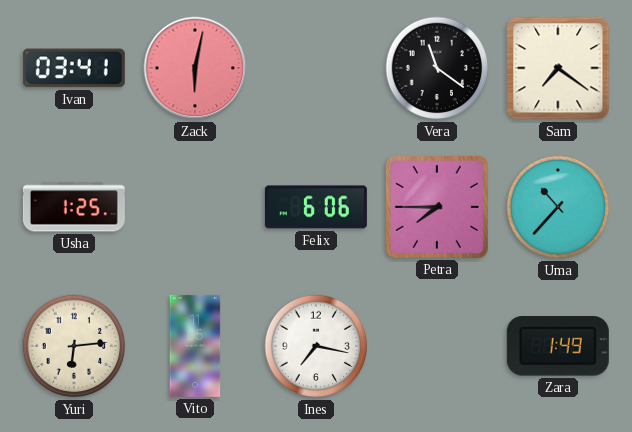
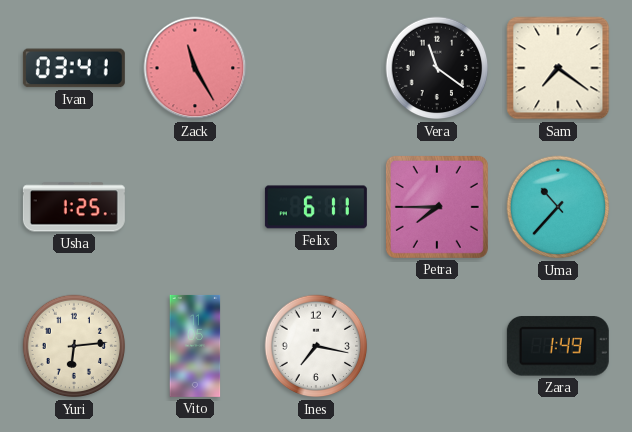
Zack: 6:02 -> 11:25
Felix: 6:06 -> 6:11
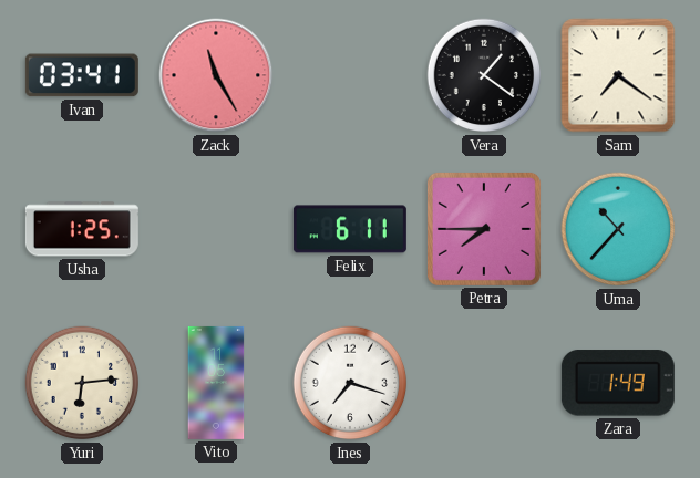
Vera: 11:21 -> 1:21
Ines: 7:17 -> 7:18
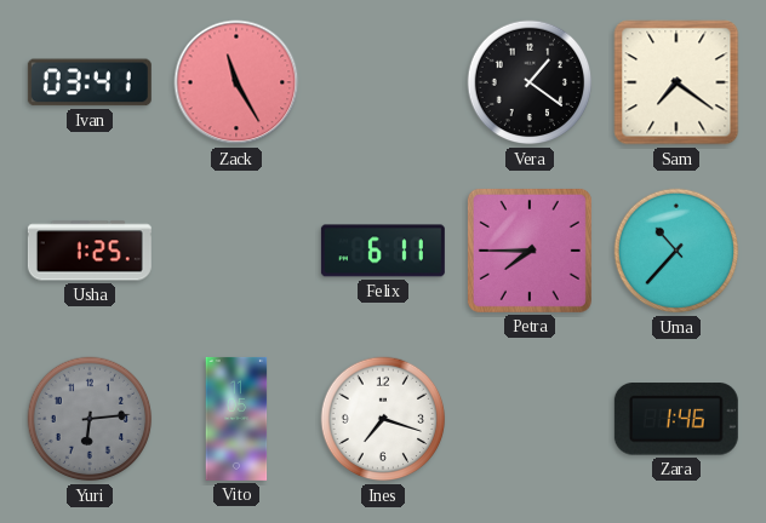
Yuri dial: cream -> grey
Zara: 1:49 -> 1:46
